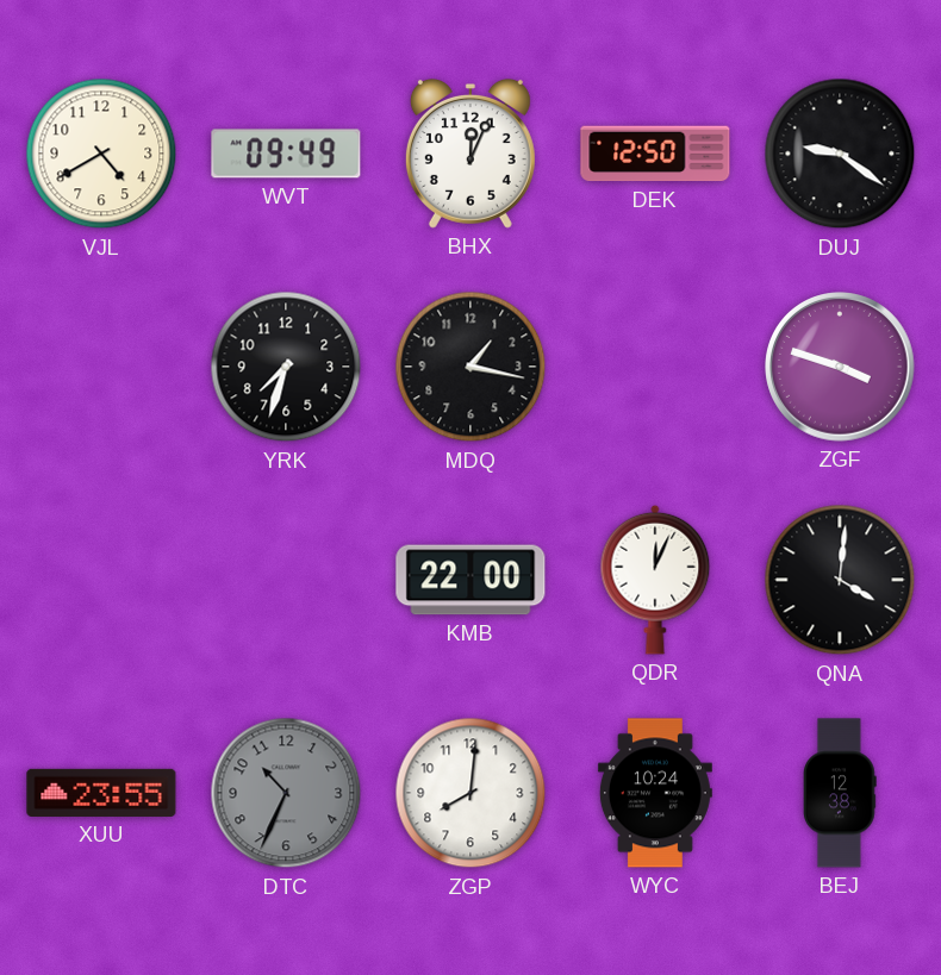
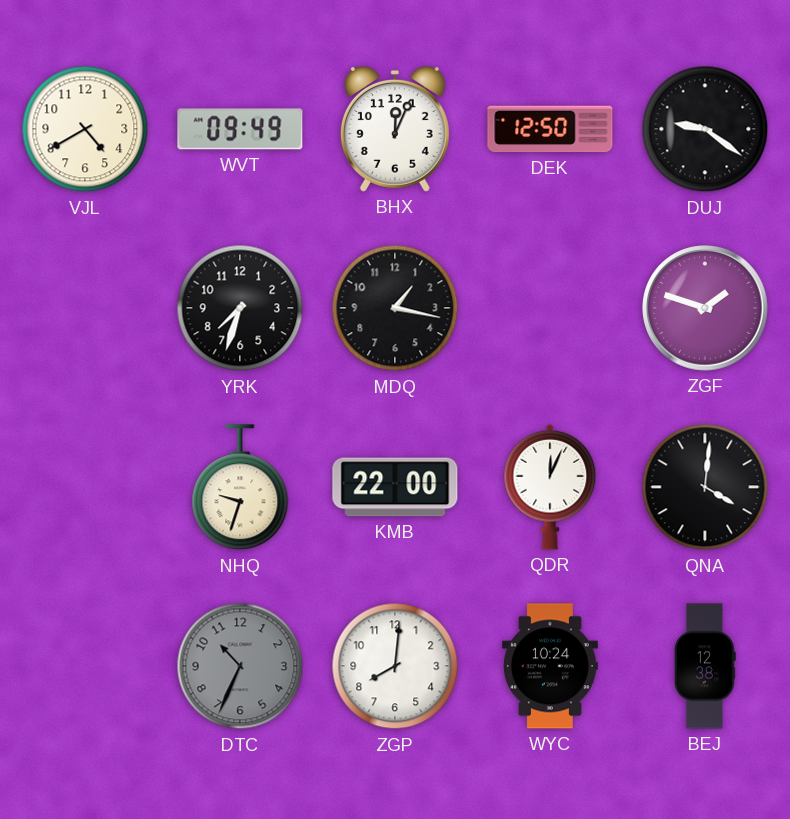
ZGF: 3:48 -> 1:48
NHQ: none -> 9:33
XUU: 23:55 -> none
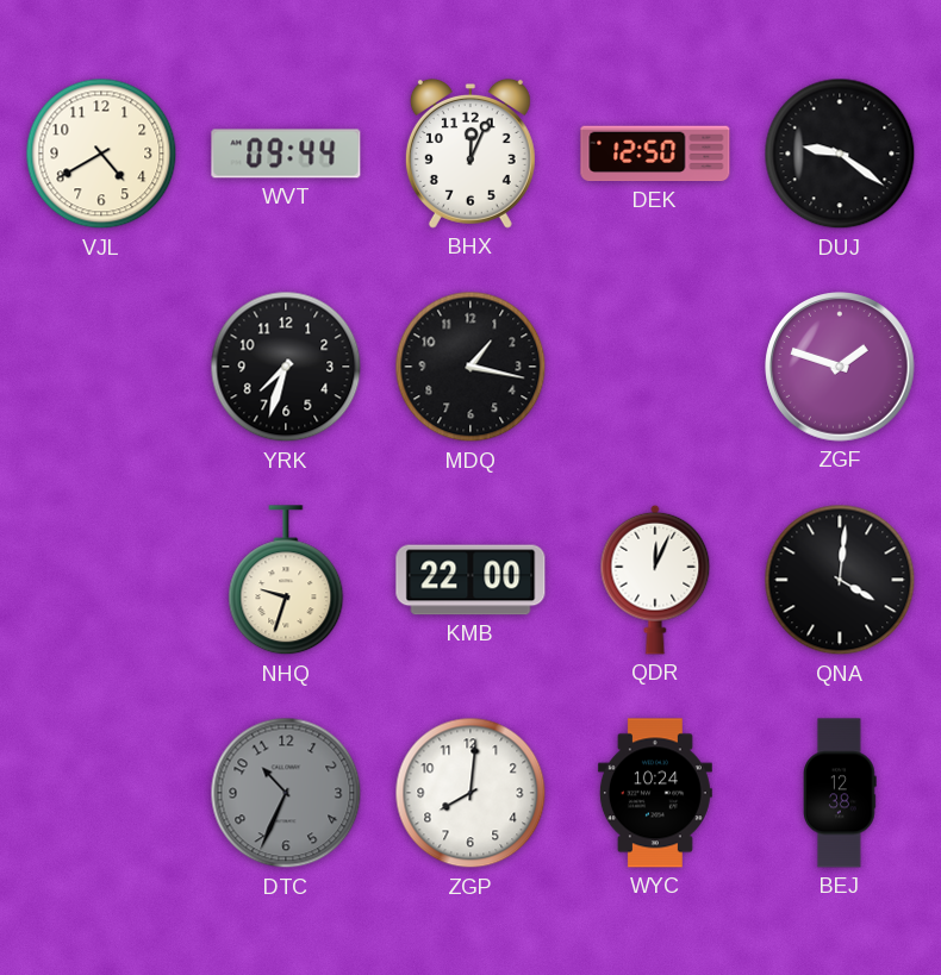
WVT: 09:49 -> 09:44
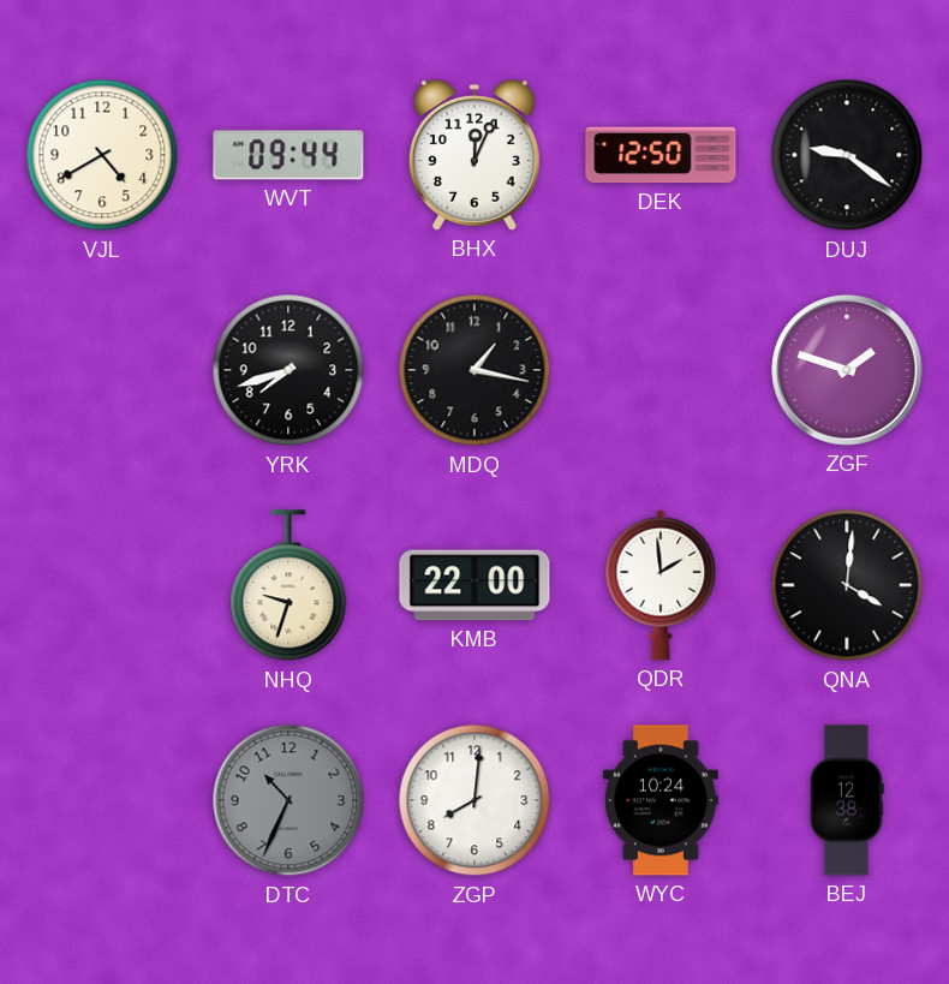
YRK: 7:33 -> 7:42
QDR: 12:04 -> 1:59
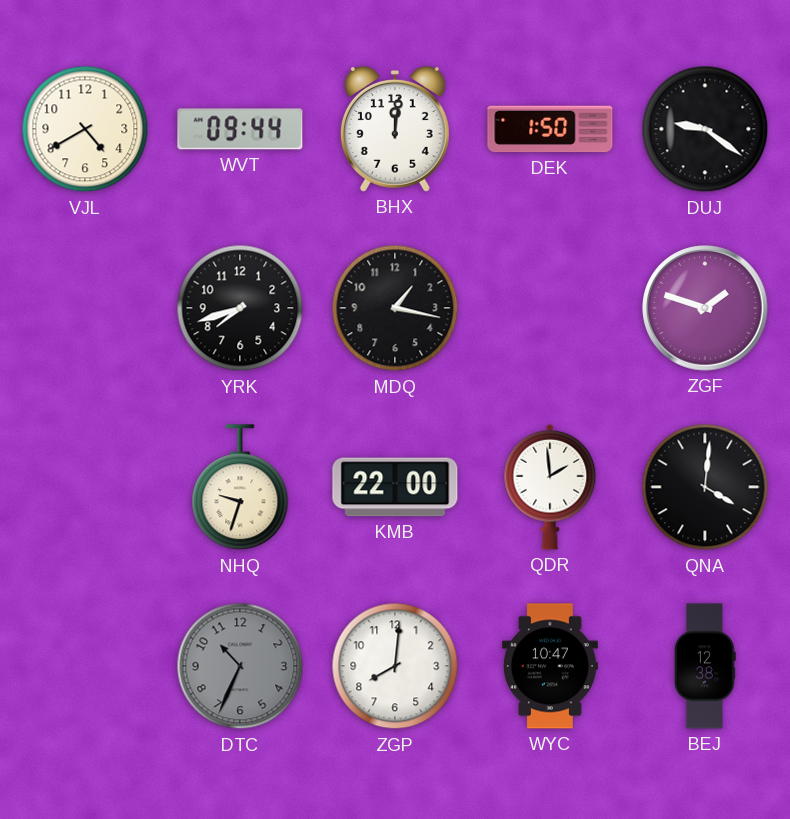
BHX: 12:04 -> 12:01
DEK: 12:50 -> 1:50
WYC: 10:24 -> 10:47
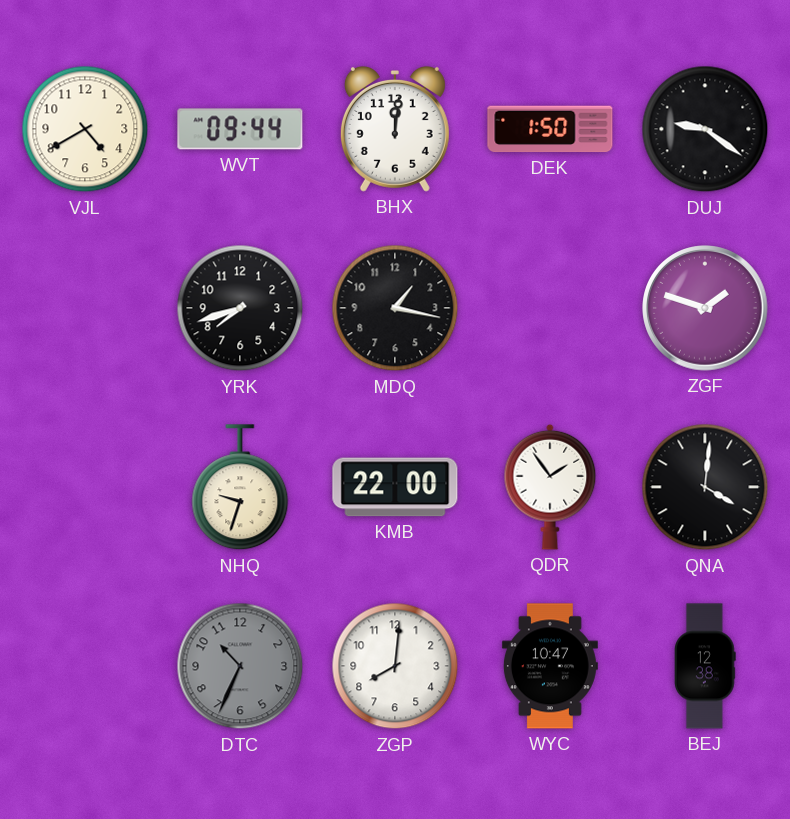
QDR: 1:59 -> 1:54
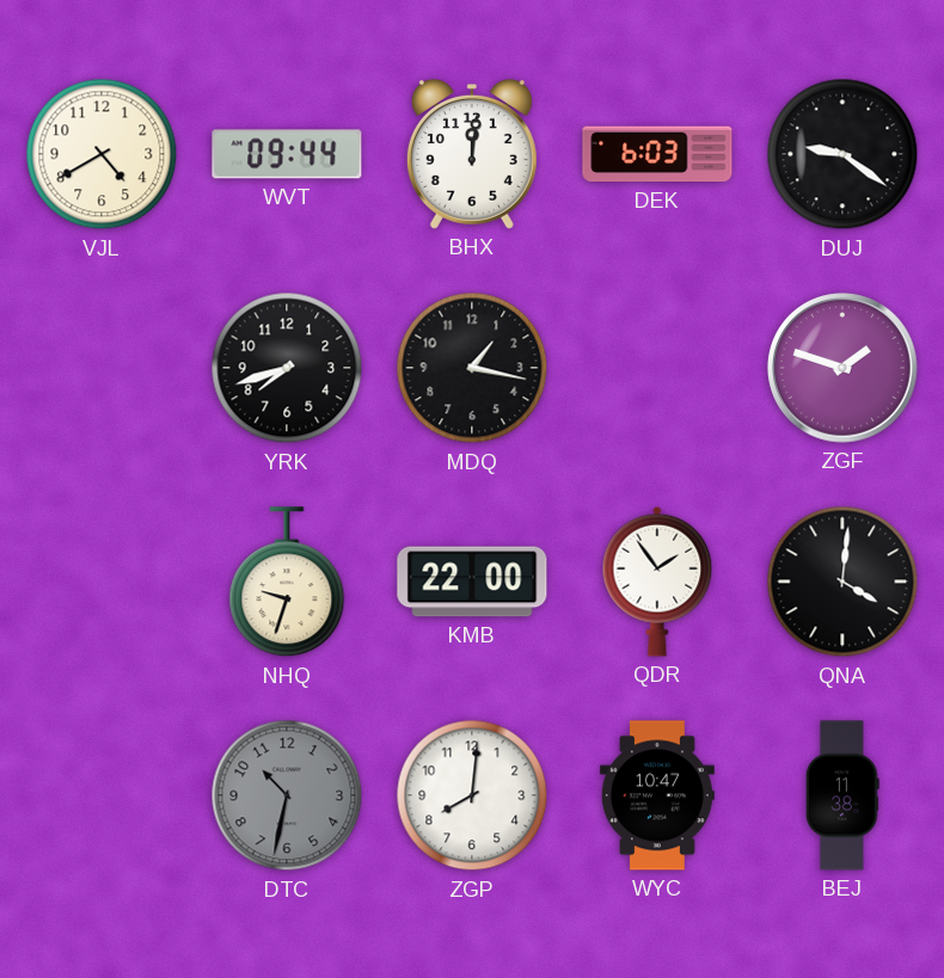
DEK: 1:50 -> 6:03
DTC: 10:34 -> 10:32
BEJ: 12:38 -> 11:38
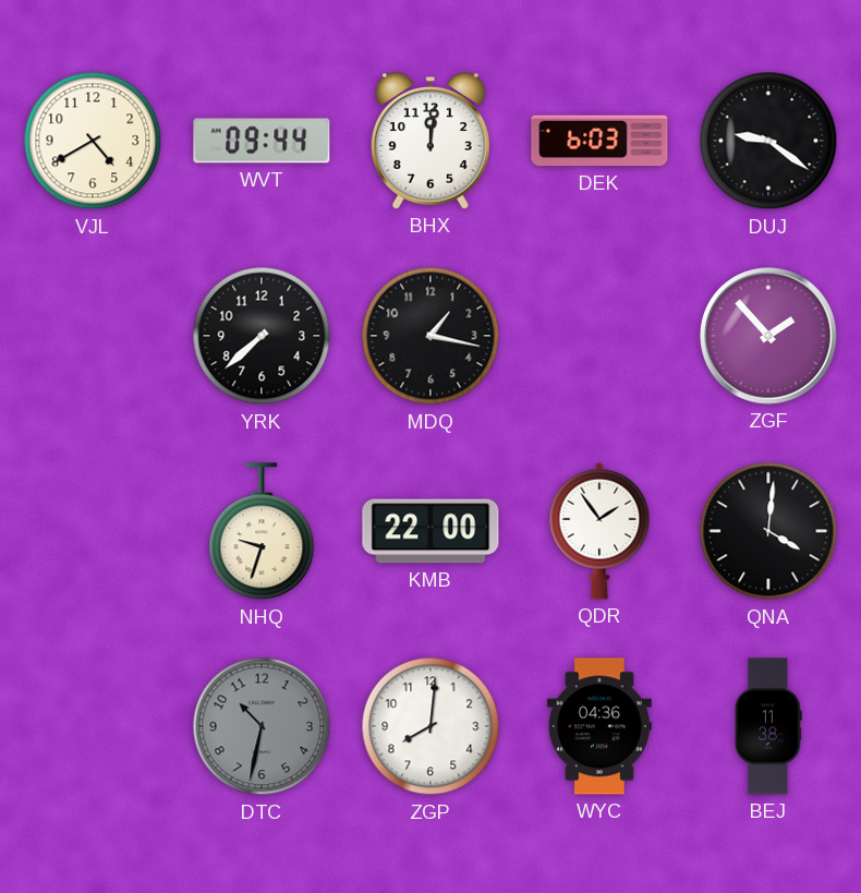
YRK: 7:42 -> 7:38
ZGF: 1:48 -> 1:53
WYC: 10:47 -> 04:36
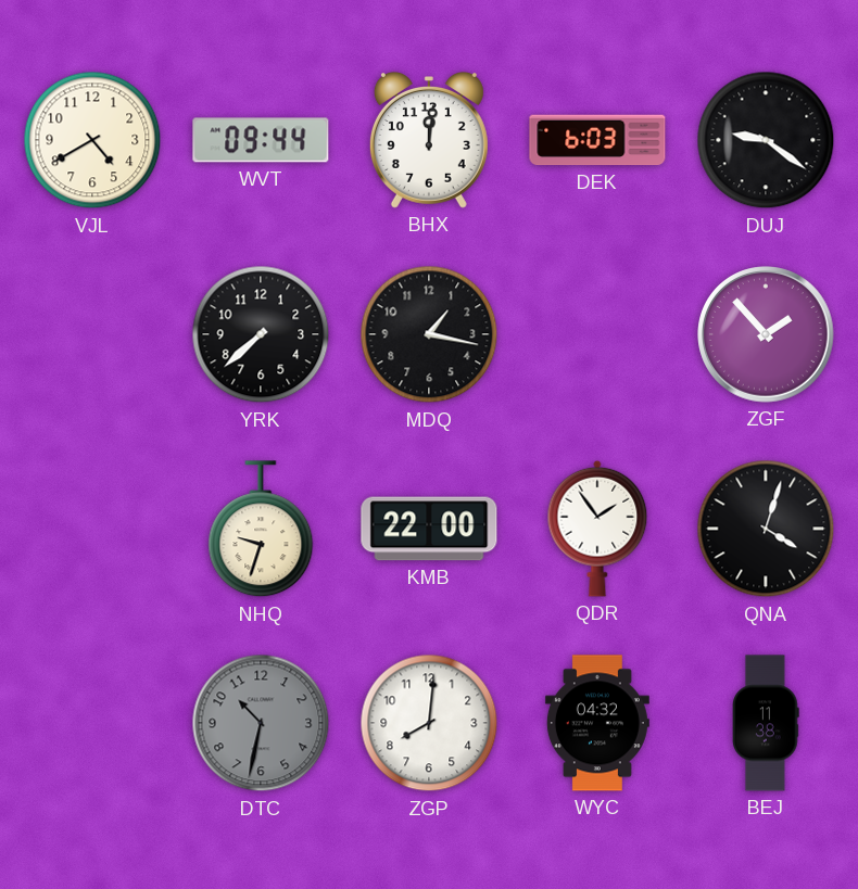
QNA: 4:01 -> 4:03
WYC: 04:36 -> 04:32
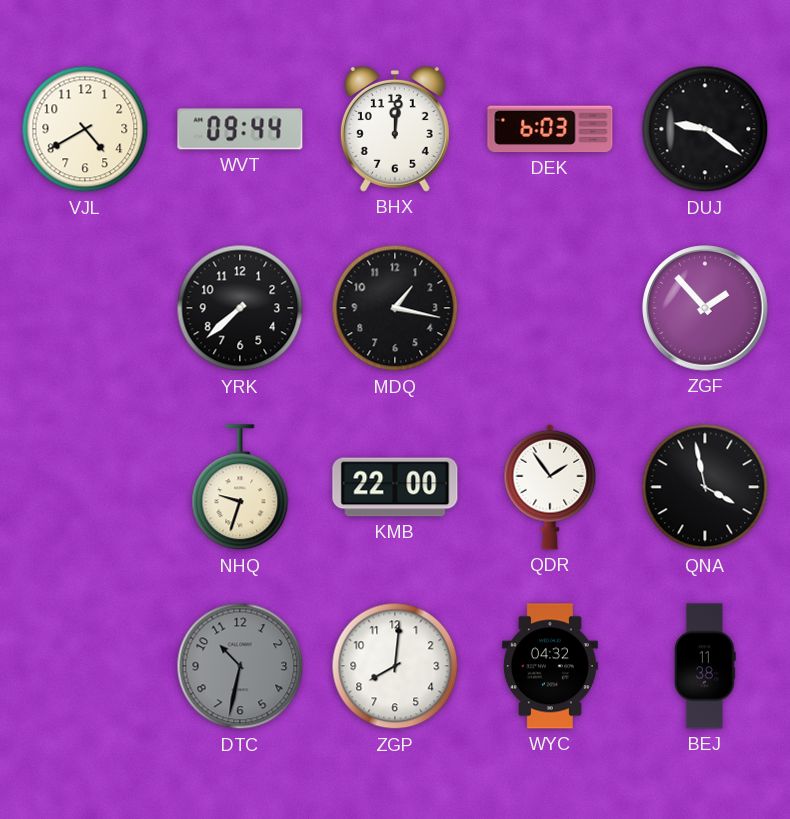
QNA: 4:03 -> 3:58
